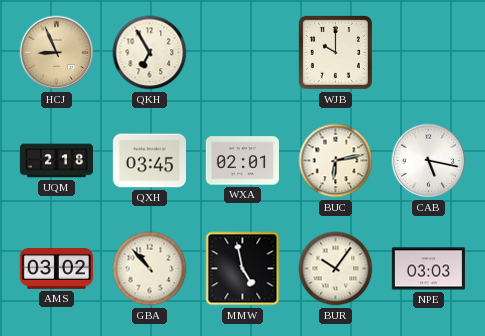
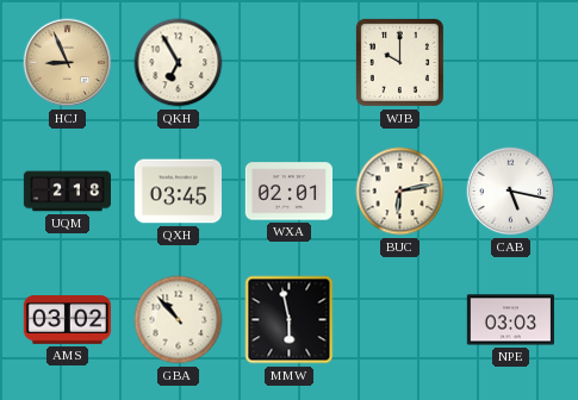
MMW: 4:58 -> 5:58
BUR: 10:06 -> none
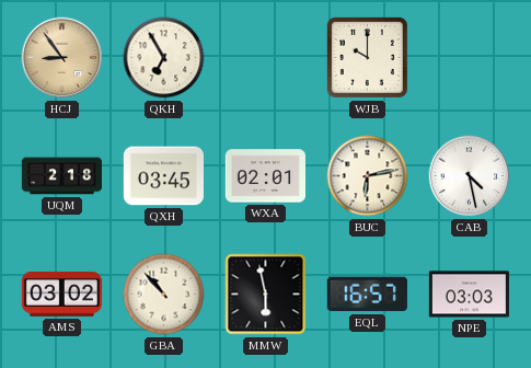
HCJ: 8:56 -> 8:54
CAB: 5:17 -> 4:28
EQL: none -> 16:57
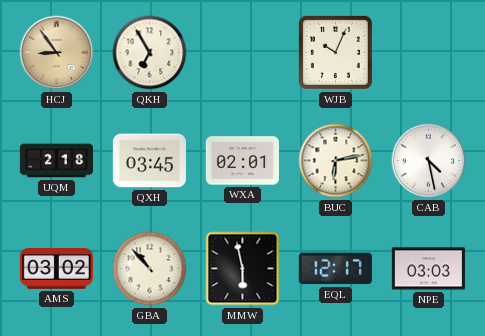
WJB: 10:00 -> 10:04
EQL: 16:57 -> 12:17
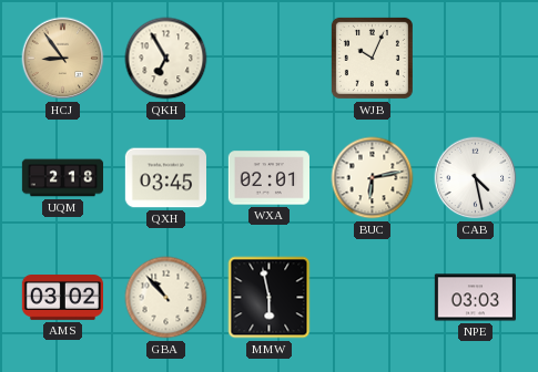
EQL: 12:17 -> none
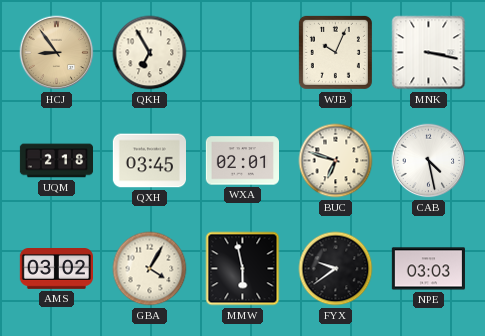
MNK: none -> 3:17
BUC: 6:13 -> 6:48
GBA: 10:53 -> 4:05
FYX: none -> 9:39
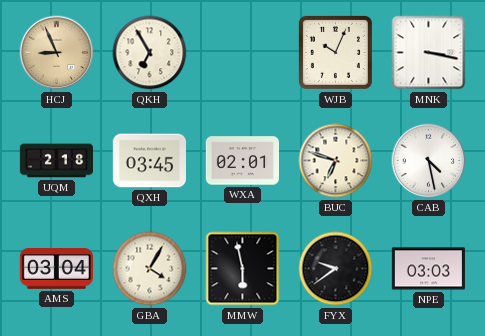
HCJ: 8:54 -> 8:56
AMS: 03:02 -> 03:04
